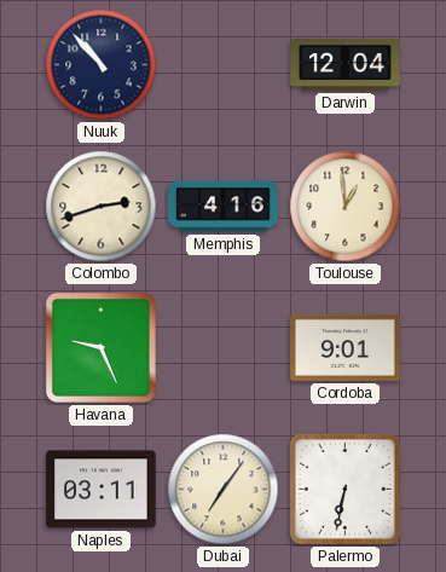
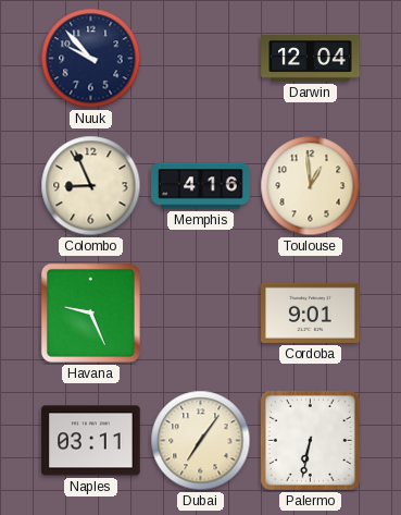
Nuuk: 10:53 -> 9:53
Colombo: 2:42 -> 8:56
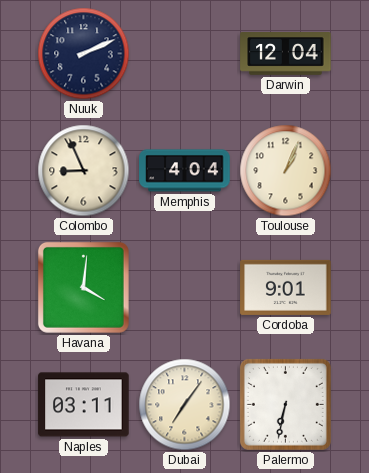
Nuuk: 9:53 -> 2:11
Memphis: 4:16 -> 4:04
Toulouse: 12:59 -> 1:04
Havana: 9:26 -> 4:01
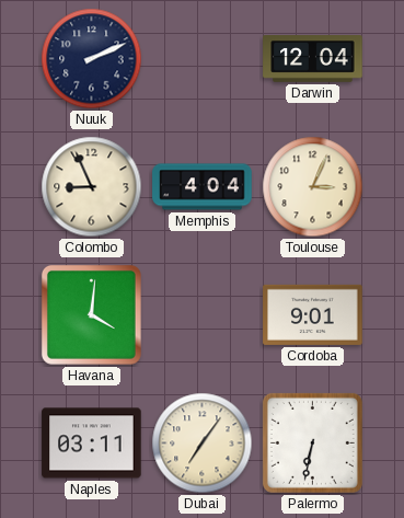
Toulouse: 1:04 -> 3:04
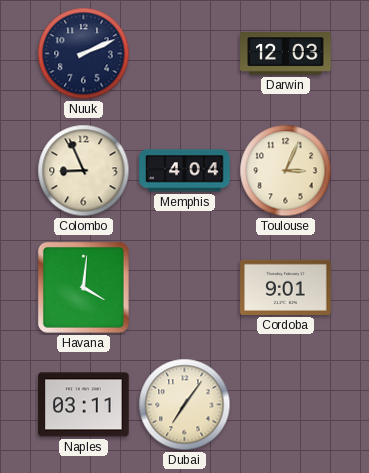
Darwin: 12:04 -> 12:03
Palermo: 6:32 -> none
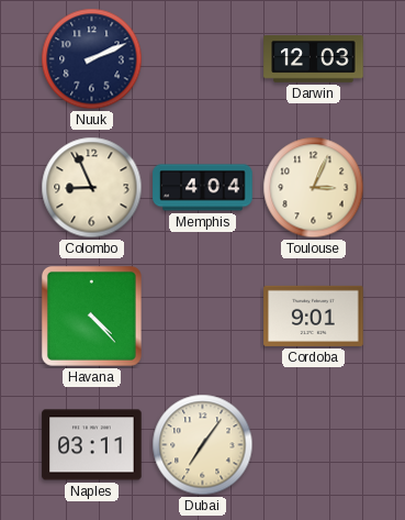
Havana: 4:01 -> 4:23
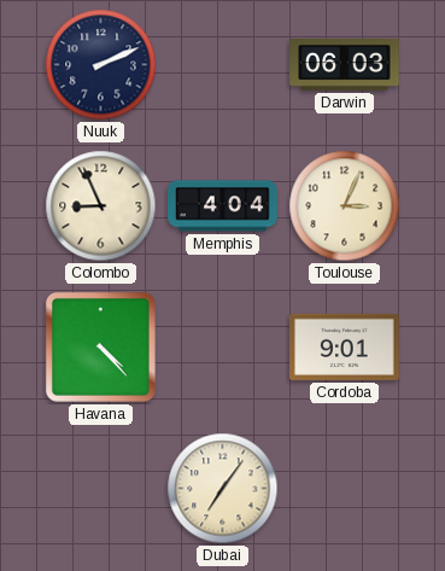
Darwin: 12:03 -> 06:03
Naples: 03:11 -> none
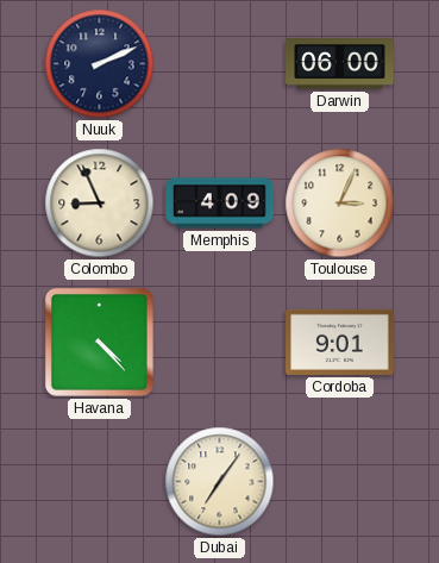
Darwin: 06:03 -> 06:00
Memphis: 4:04 -> 4:09
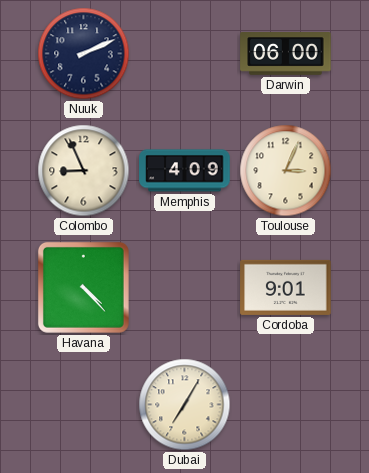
Dubai: 7:06 -> 7:05
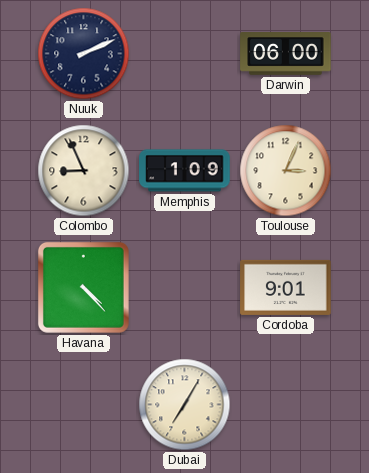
Memphis: 4:09 -> 1:09
